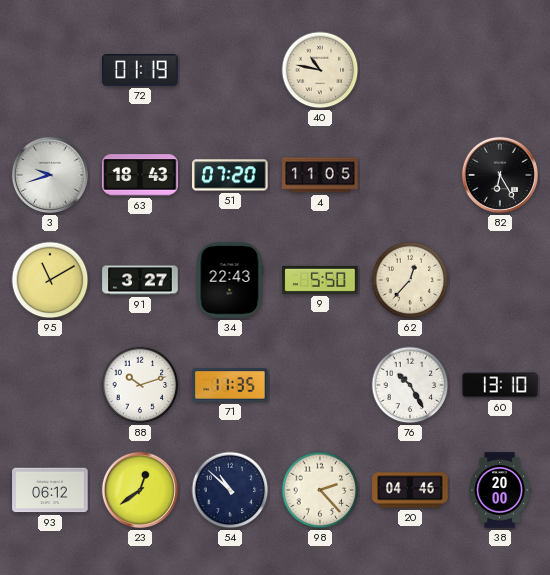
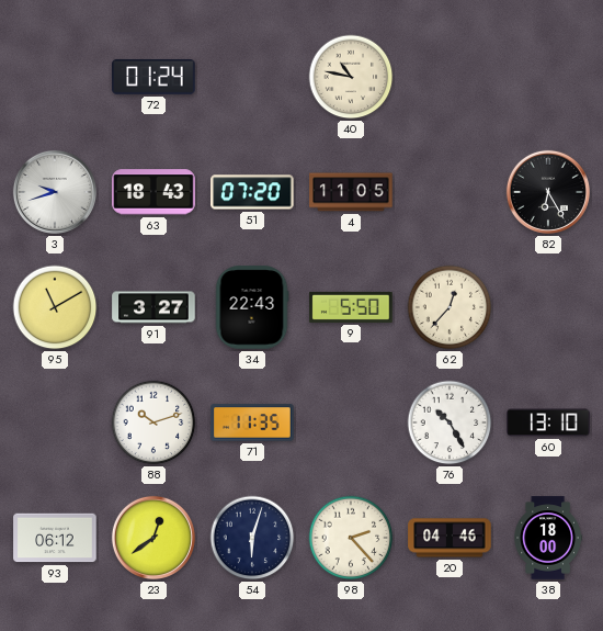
72: 01:19 -> 01:24
54: 10:52 -> 6:03
38: 20:00 -> 18:00
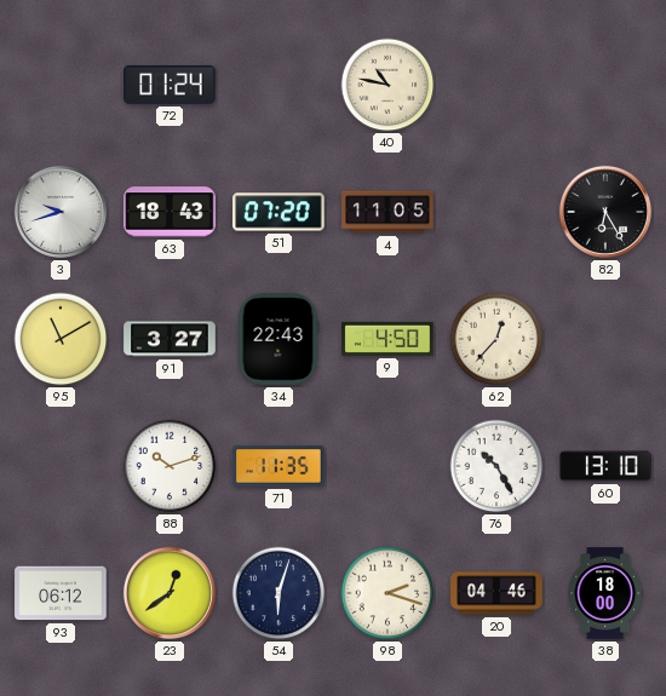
9: 5:50 -> 4:50
98: 2:23 -> 2:18
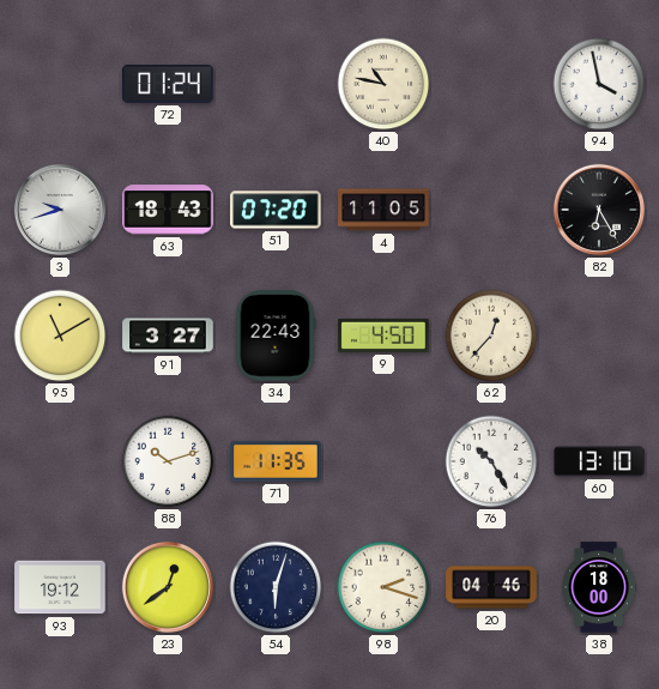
94: none -> 3:58
93: 06:12 -> 19:12
